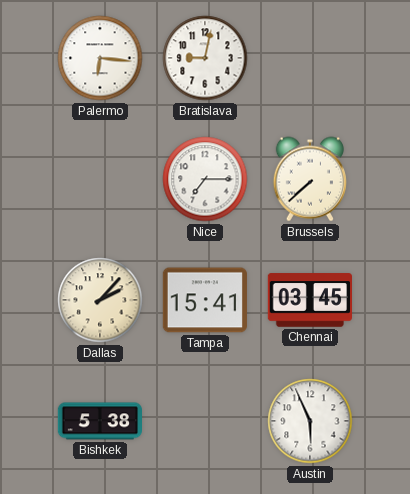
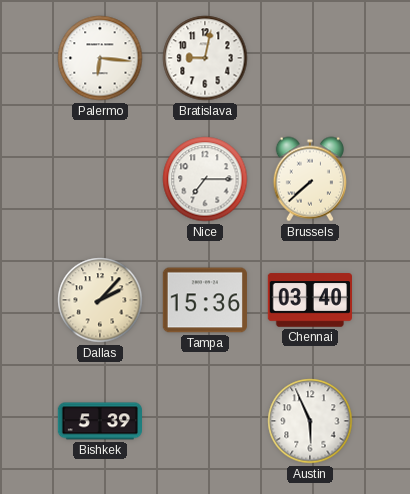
Tampa: 15:41 -> 15:36
Chennai: 03:45 -> 03:40
Bishkek: 5:38 -> 5:39
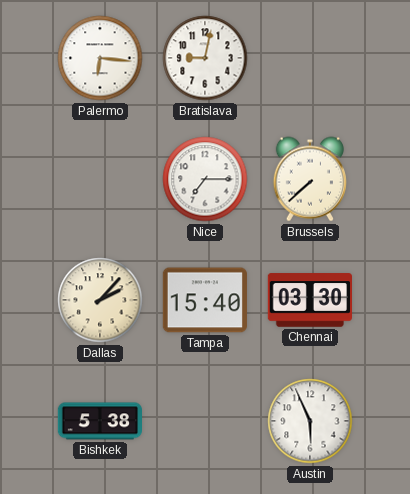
Tampa: 15:36 -> 15:40
Chennai: 03:40 -> 03:30
Bishkek: 5:39 -> 5:38
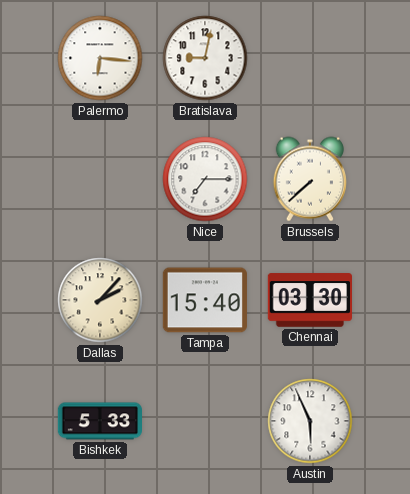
Bishkek: 5:38 -> 5:33
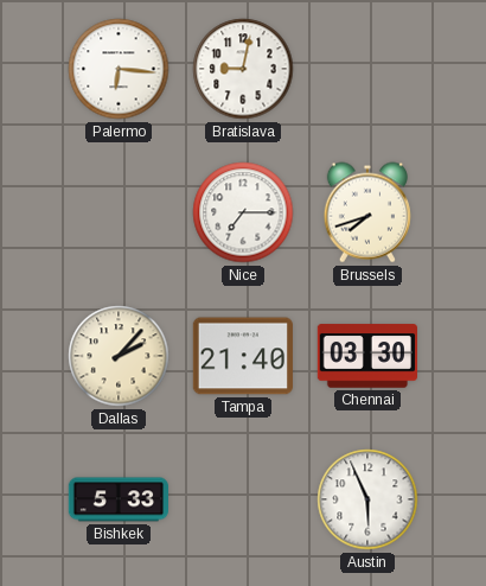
Brussels: 7:38 -> 7:42
Tampa: 15:40 -> 21:40
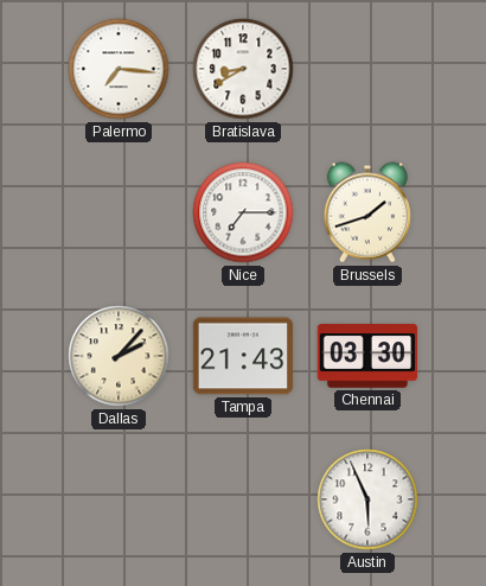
Palermo: 6:16 -> 7:16
Bratislava: 9:02 -> 8:40
Brussels: 7:42 -> 1:42
Tampa: 21:40 -> 21:43
Bishkek: 5:33 -> none
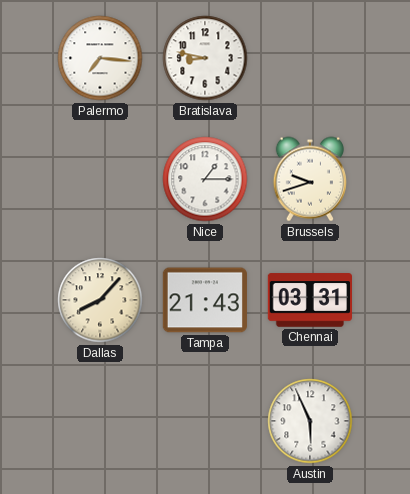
Bratislava: 8:40 -> 8:47
Nice: 7:15 -> 1:15
Brussels: 1:42 -> 9:42
Dallas: 2:07 -> 8:07
Chennai: 03:30 -> 03:31
